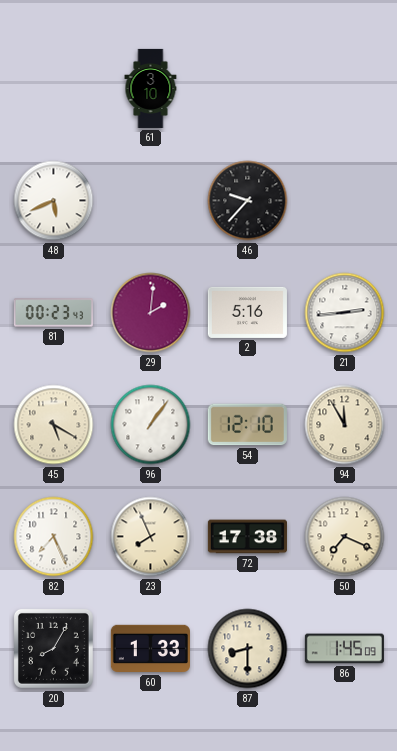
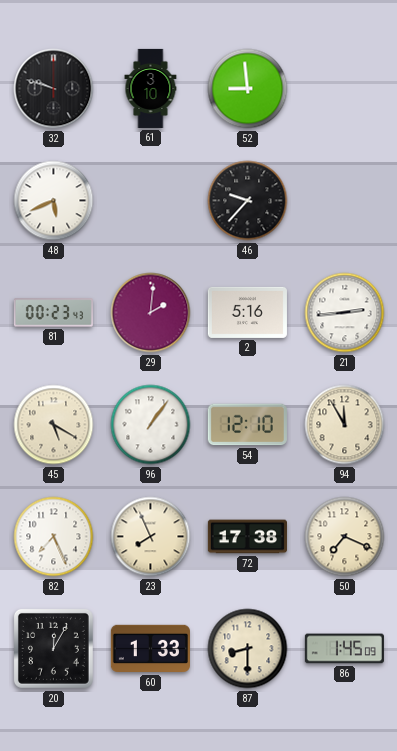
32: none -> 9:48
52: none -> 8:59
20: 8:05 -> 12:05
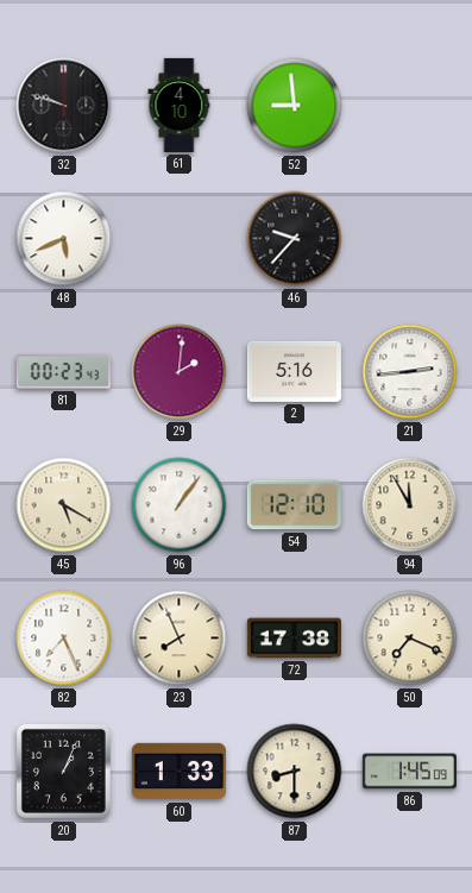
61: 3:10 -> 4:10
20: 12:05 -> 1:04
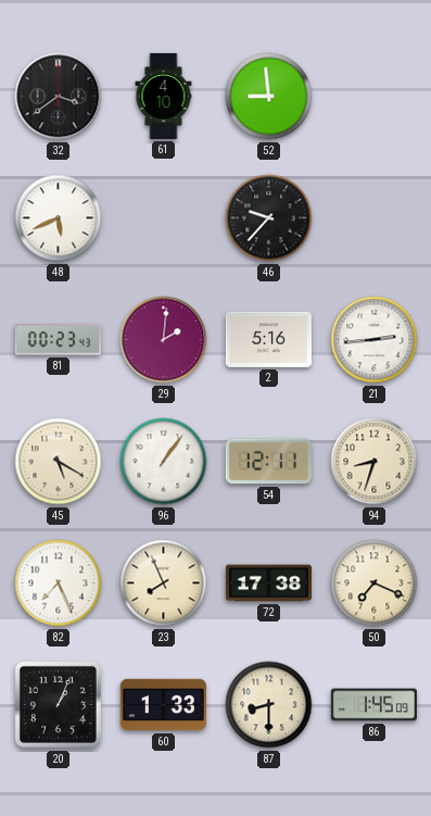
32: 9:48 -> 3:39
54: 12:10 -> 12:11
94: 11:55 -> 8:33
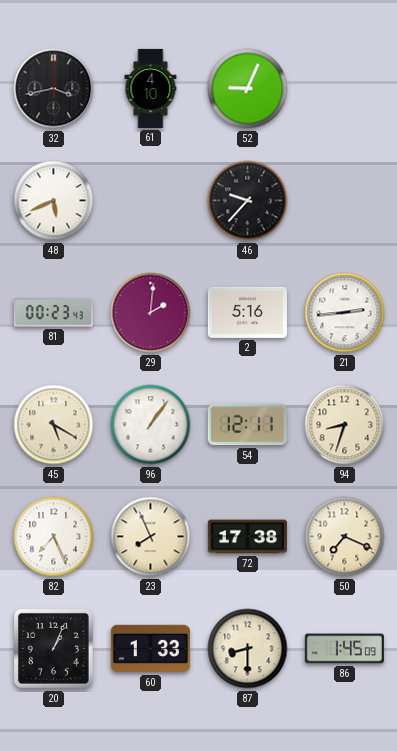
32: 3:39 -> 3:43
52: 8:59 -> 9:04
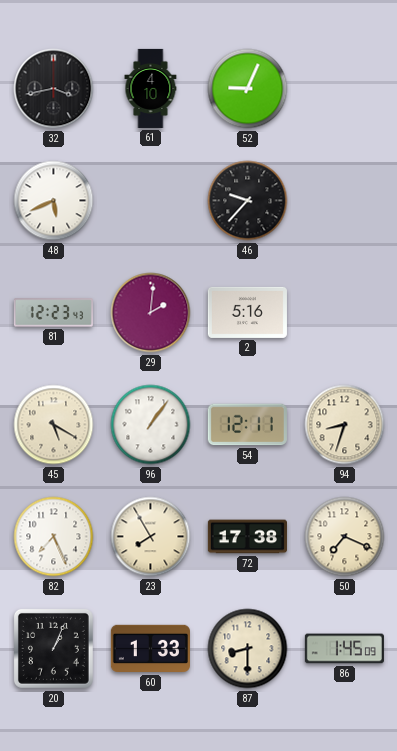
81: 00:23 -> 12:23
21: 2:44 -> none
23: 7:56 -> 7:55
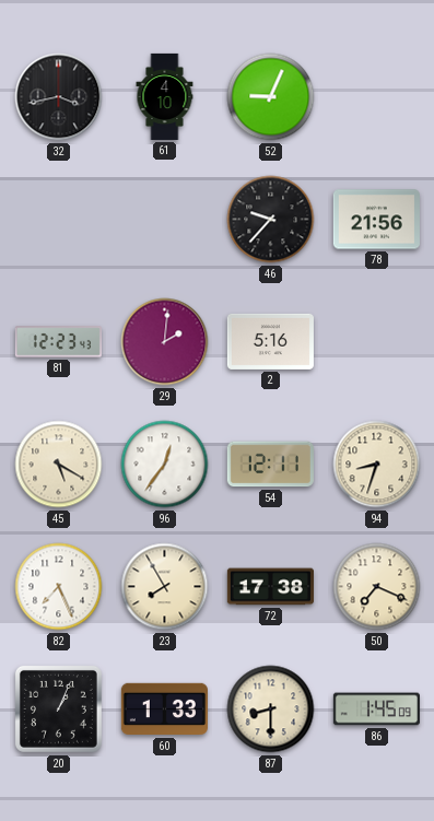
48: 5:41 -> none
78: none -> 21:56
96: 1:06 -> 12:36
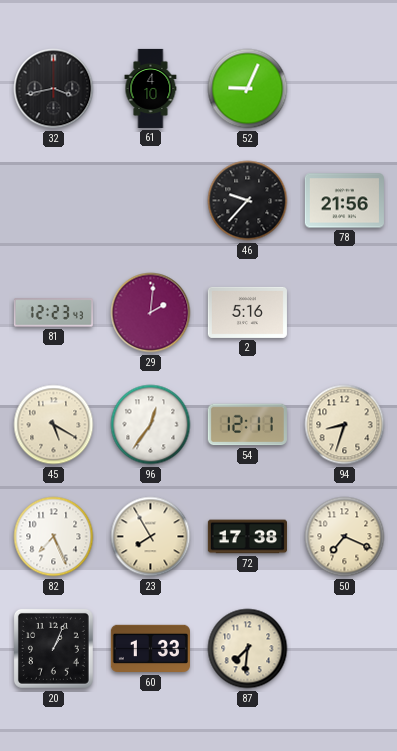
87: 8:30 -> 7:31
86: 1:45 -> none
